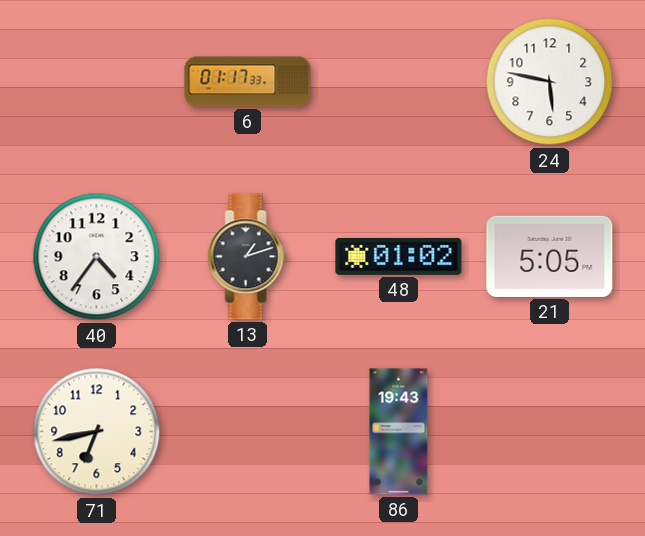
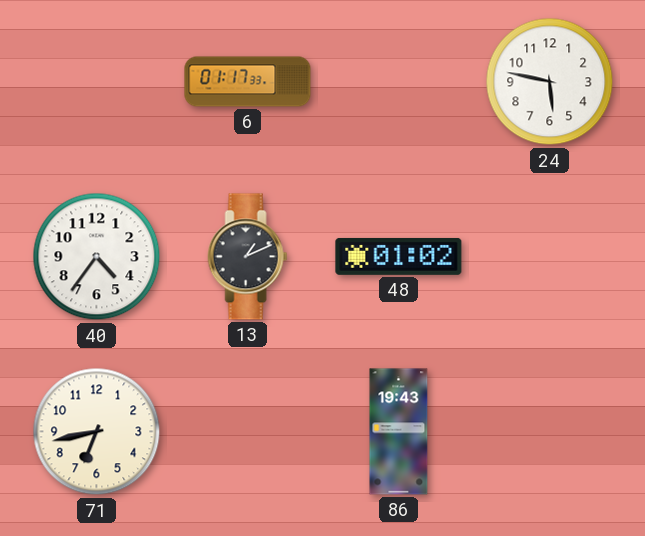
13: 1:12 -> 1:11
21: 5:05 -> none
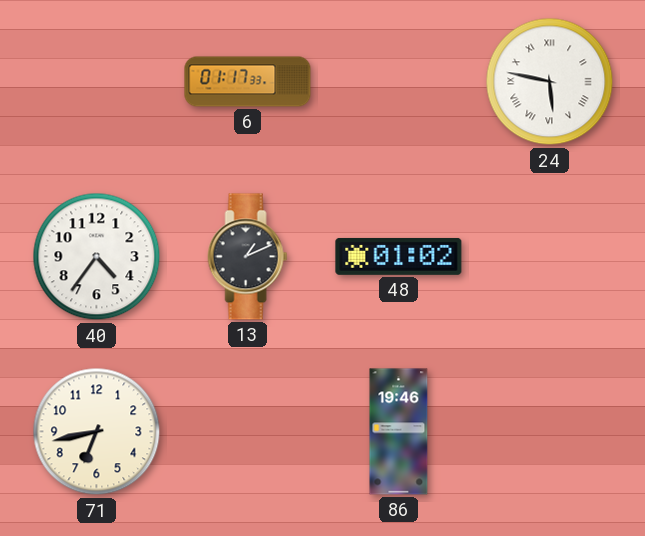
24 numerals: Arabic -> Roman
86: 19:43 -> 19:46
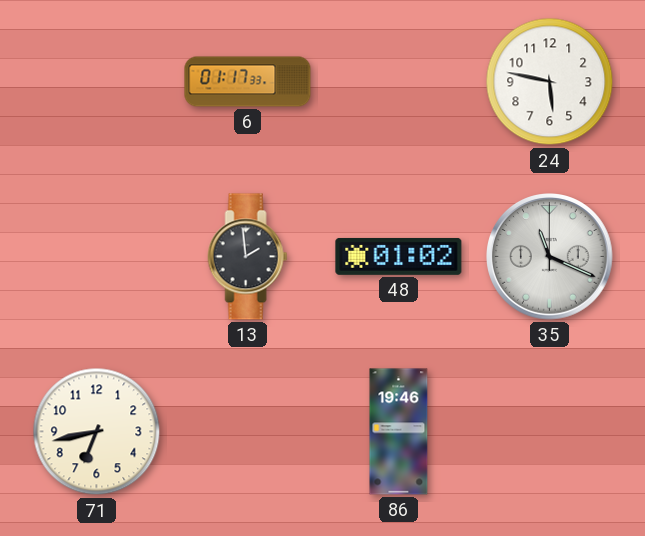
24 numerals: Roman -> Arabic
40: 4:36 -> none
13: 1:11 -> 1:59
35: none -> 11:19
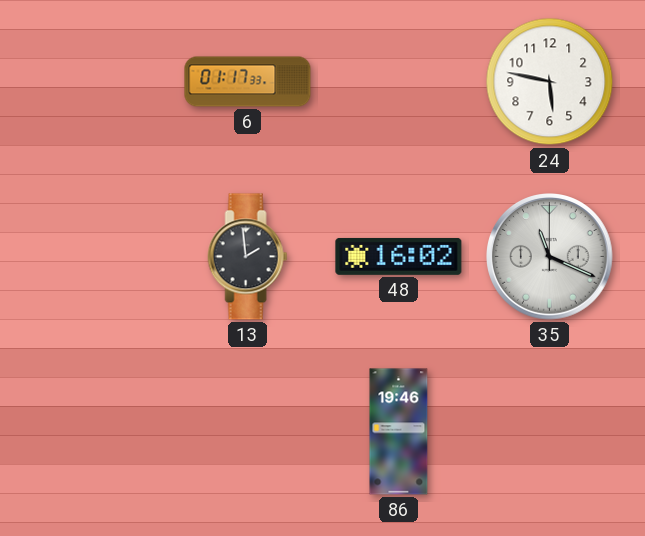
48: 01:02 -> 16:02
71: 6:43 -> none
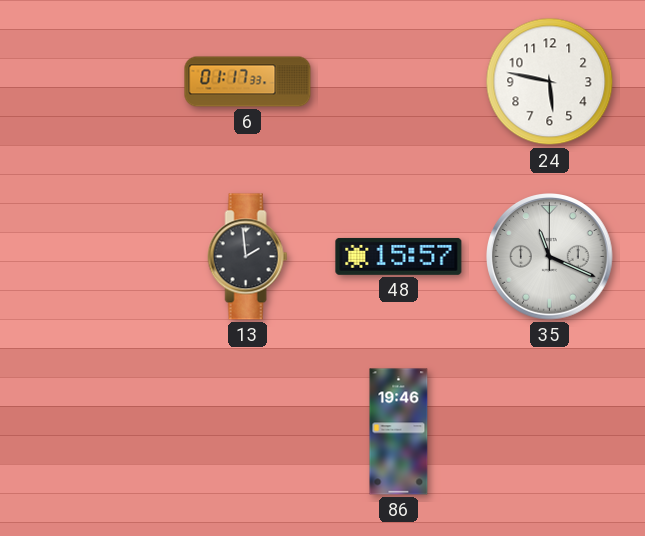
48: 16:02 -> 15:57
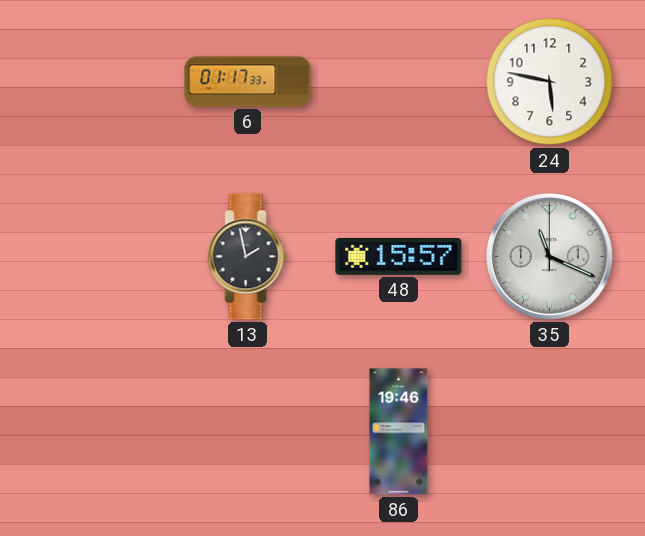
13: 1:59 -> 1:58
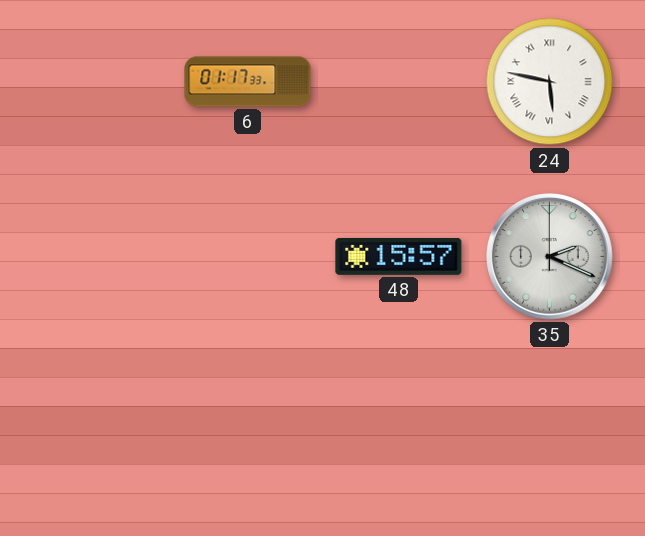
24 numerals: Arabic -> Roman
13: 1:58 -> none
35: 11:19 -> 2:19
86: 19:46 -> none
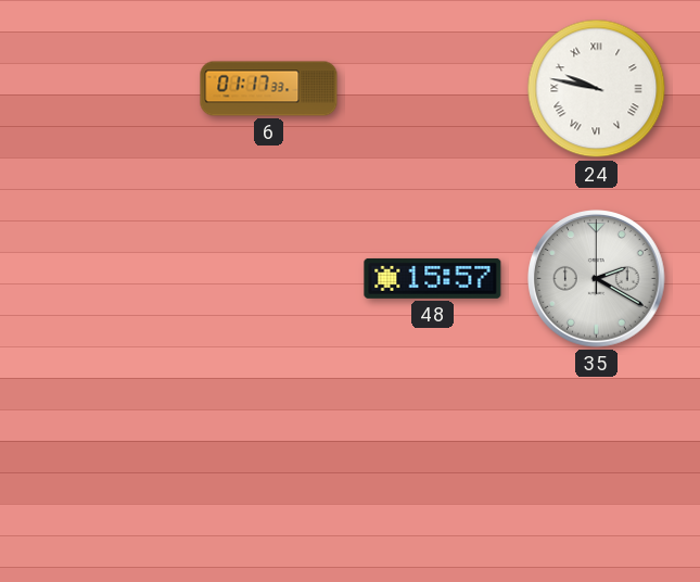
24: 5:47 -> 9:47
35: 2:19 -> 2:20
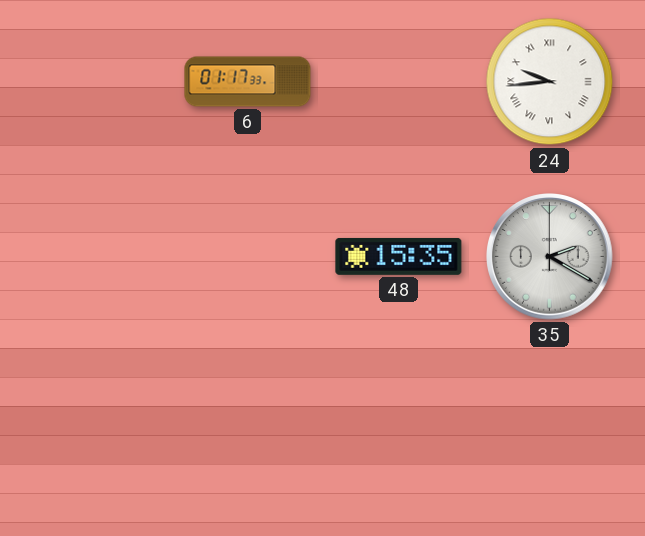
24: 9:47 -> 9:44
48: 15:57 -> 15:35
